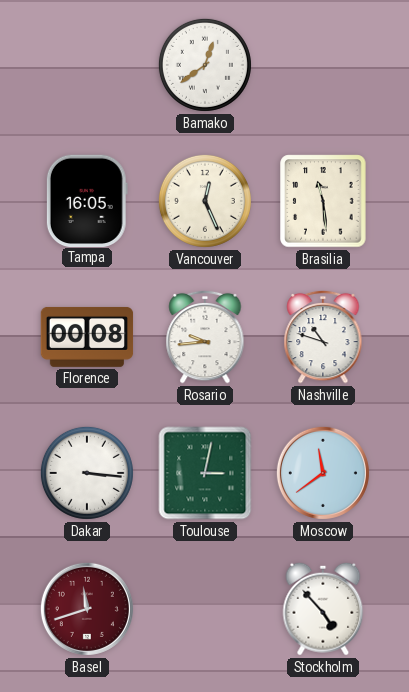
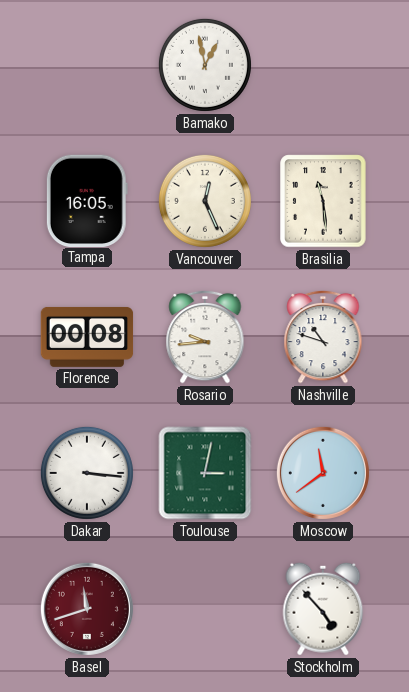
Bamako: 12:39 -> 12:58
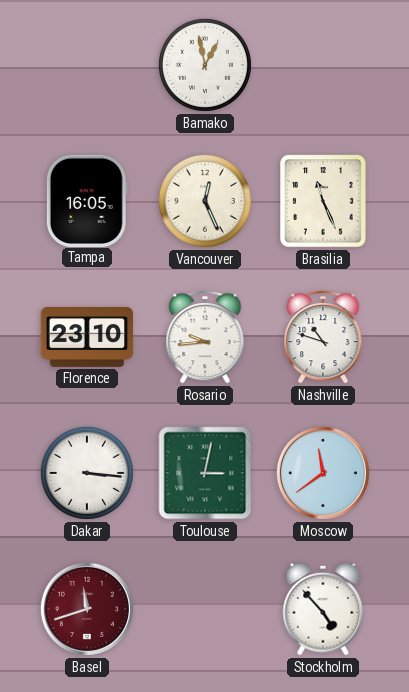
Brasilia: 11:29 -> 11:26
Florence: 00:08 -> 23:10
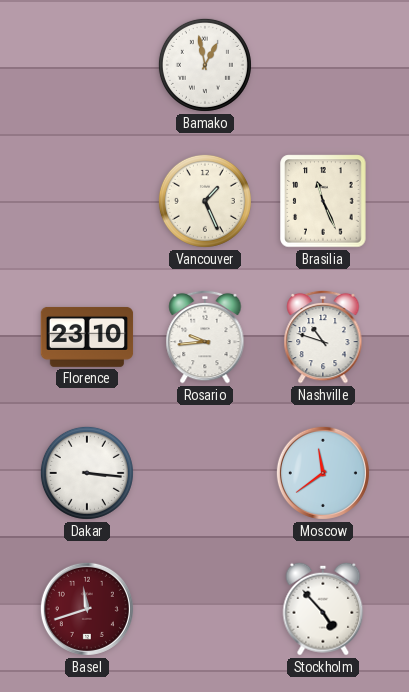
Tampa: 16:05 -> none
Vancouver: 12:26 -> 1:26
Toulouse: 3:02 -> none
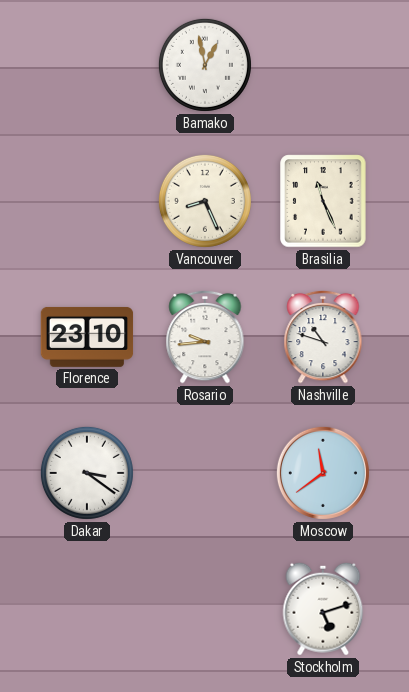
Vancouver: 1:26 -> 8:26
Dakar: 3:16 -> 3:21
Basel: 11:42 -> none
Stockholm: 4:53 -> 5:12
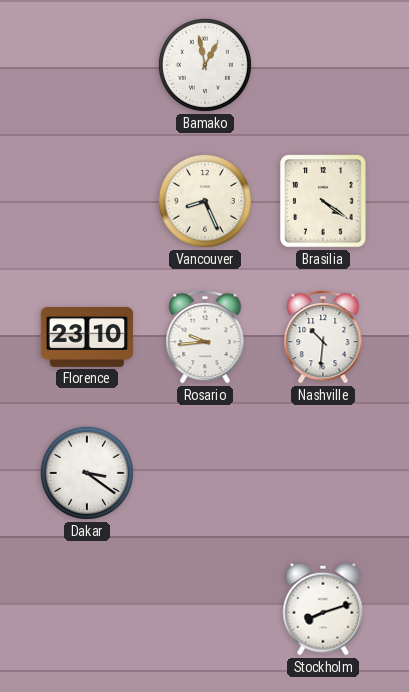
Brasilia: 11:26 -> 4:21
Nashville: 10:48 -> 10:31
Moscow: 11:39 -> none
Stockholm: 5:12 -> 8:12
